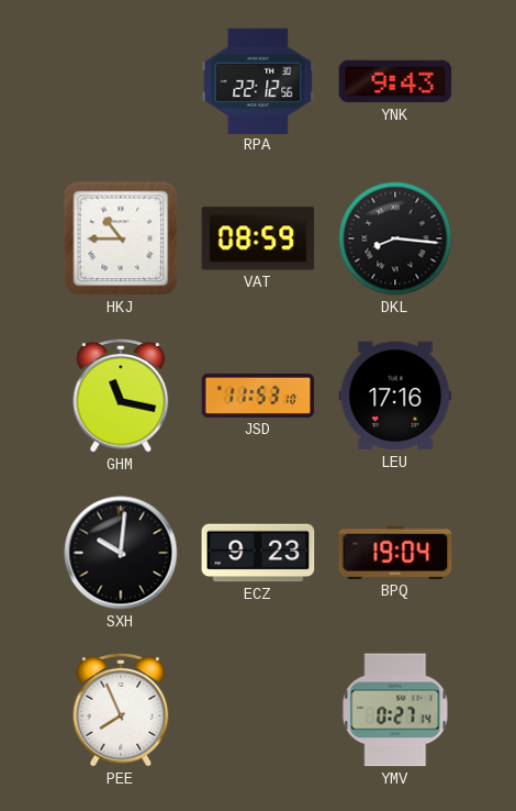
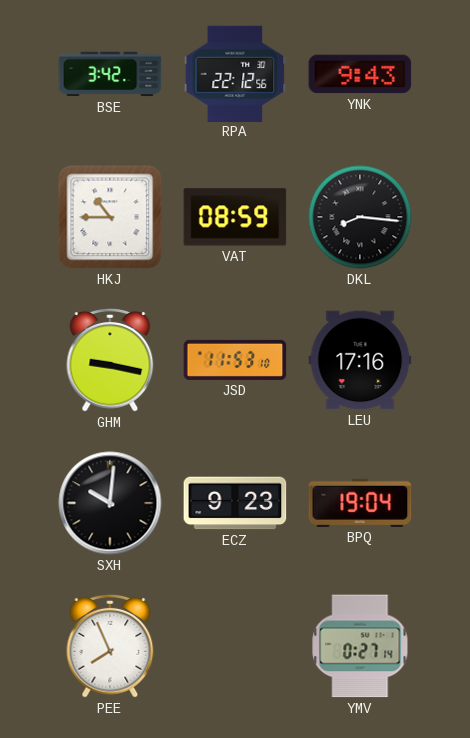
BSE: none -> 3:42
GHM: 11:17 -> 9:17
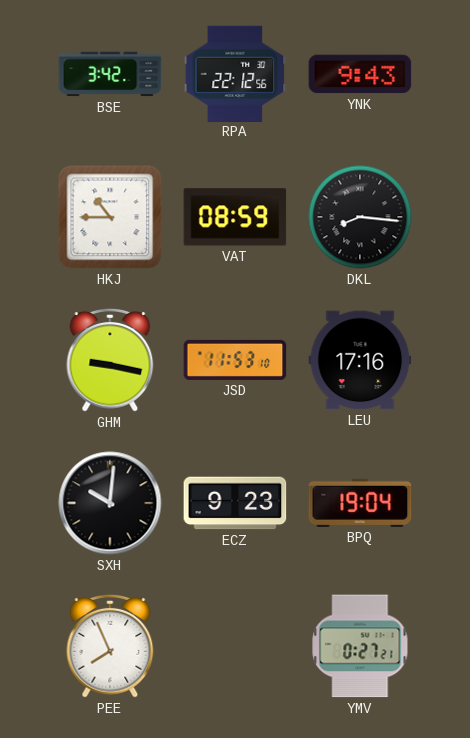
YMV: 0:27:14 -> 0:27:21
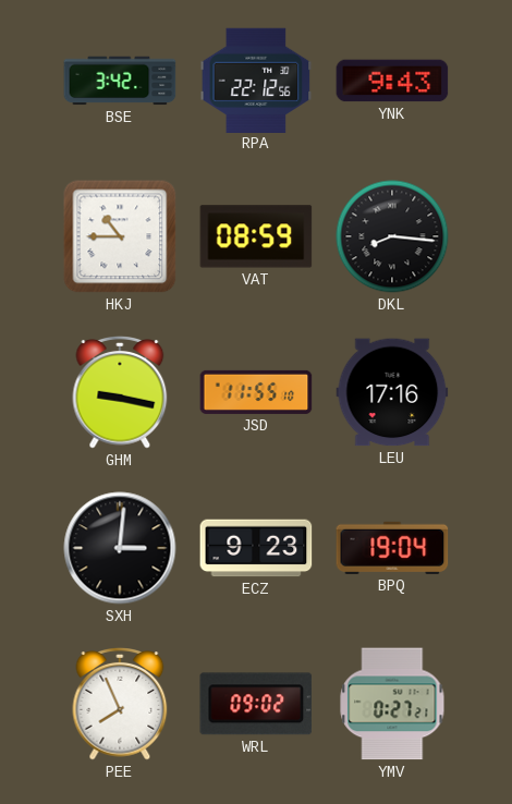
JSD: 11:53 -> 11:55
SXH: 10:01 -> 3:01
WRL: none -> 09:02
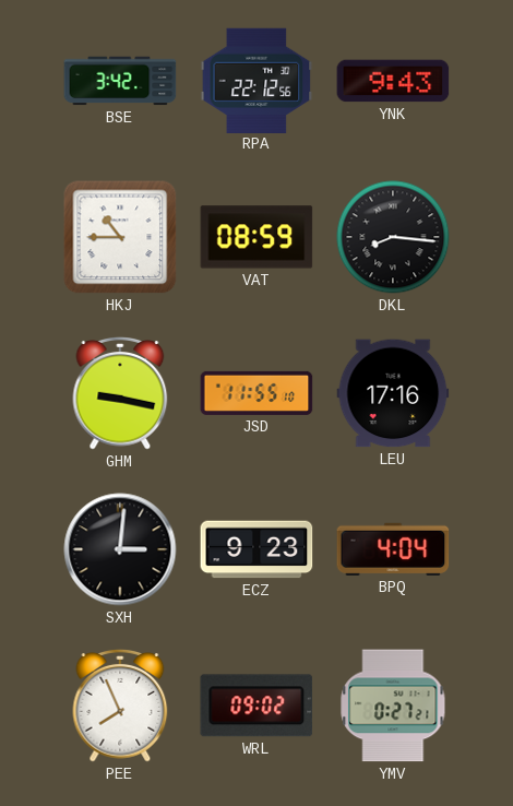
BPQ: 19:04 -> 4:04
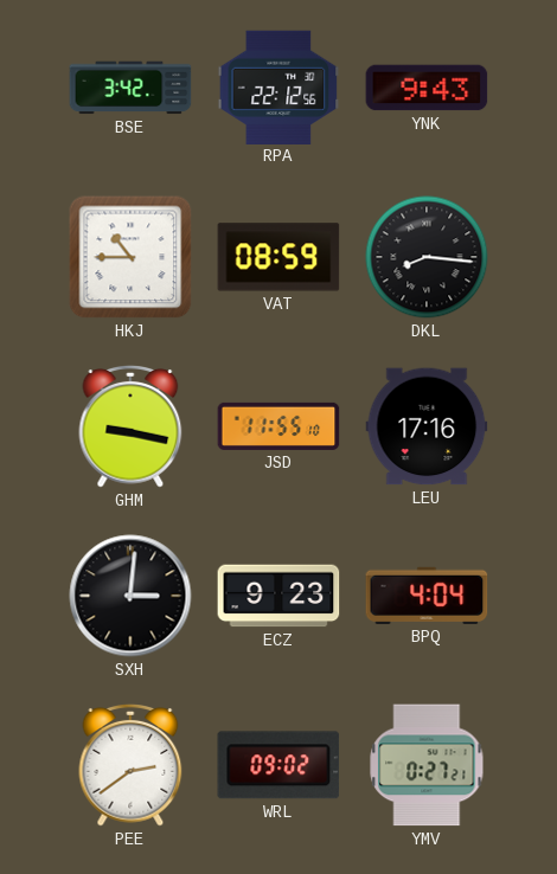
PEE: 7:56 -> 2:39
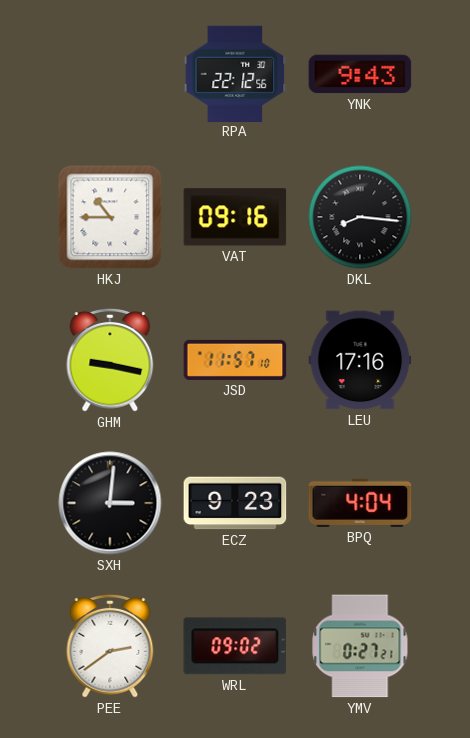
BSE: 3:42 -> none
VAT: 08:59 -> 09:16
JSD: 11:55 -> 11:57
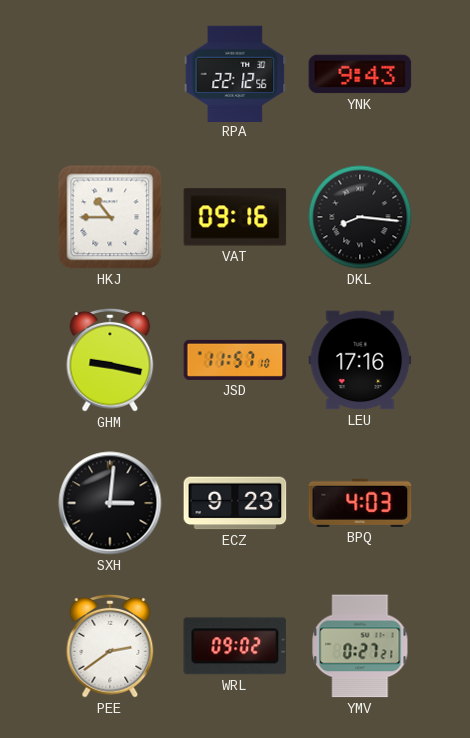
BPQ: 4:04 -> 4:03
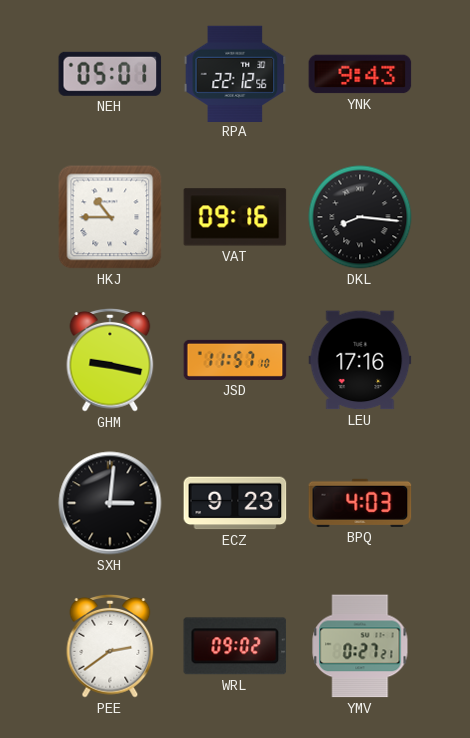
NEH: none -> 05:01
